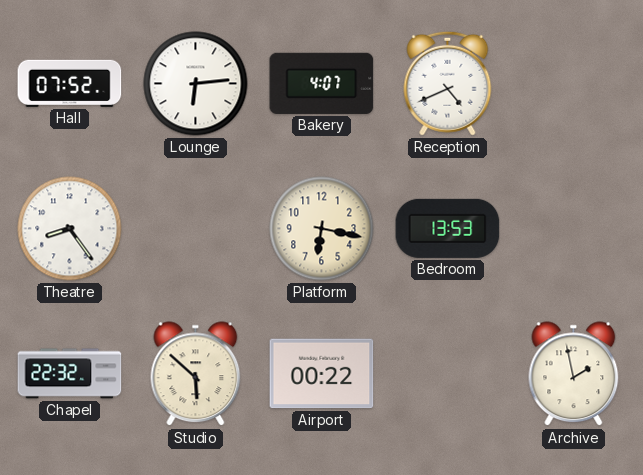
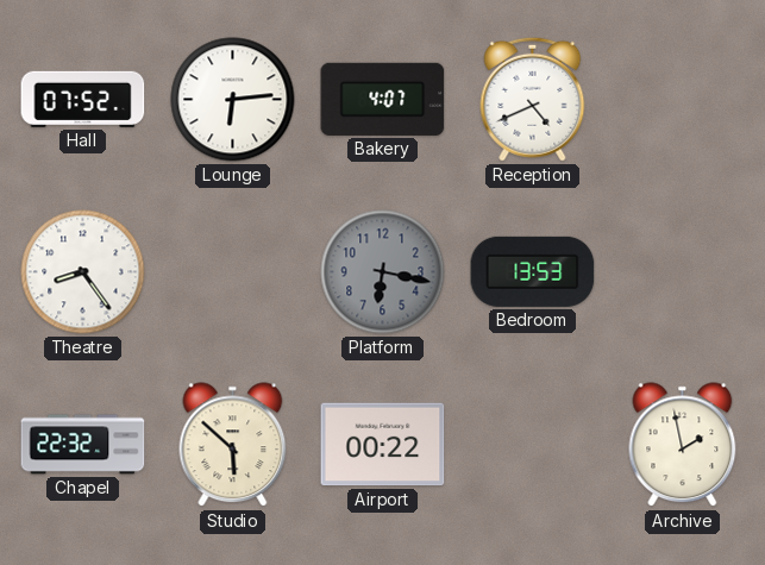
Platform dial: cream -> grey
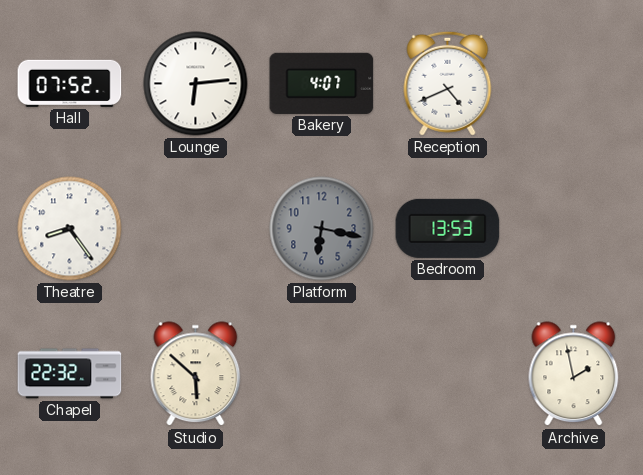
Airport: 00:22 -> none
